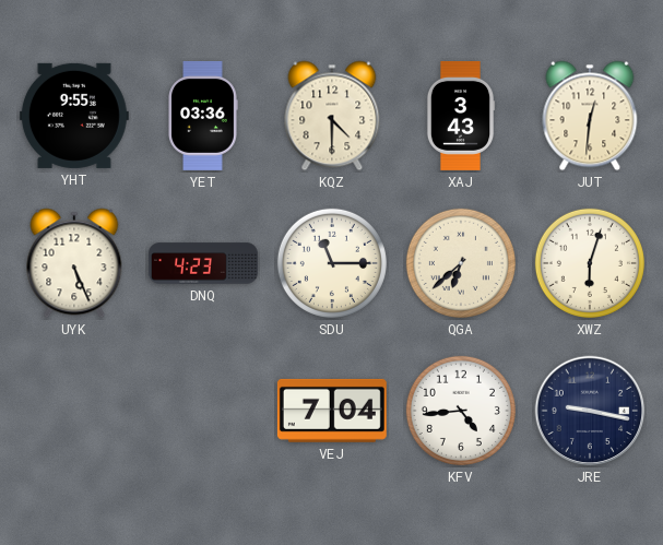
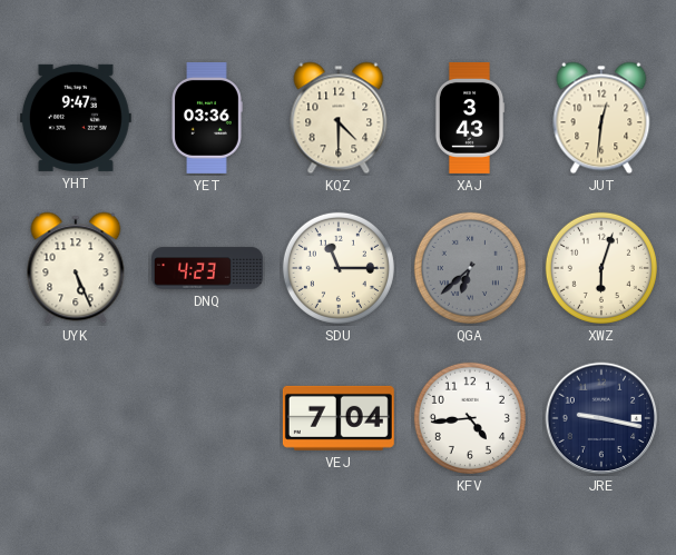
YHT: 9:55 -> 9:47
QGA dial: cream -> grey
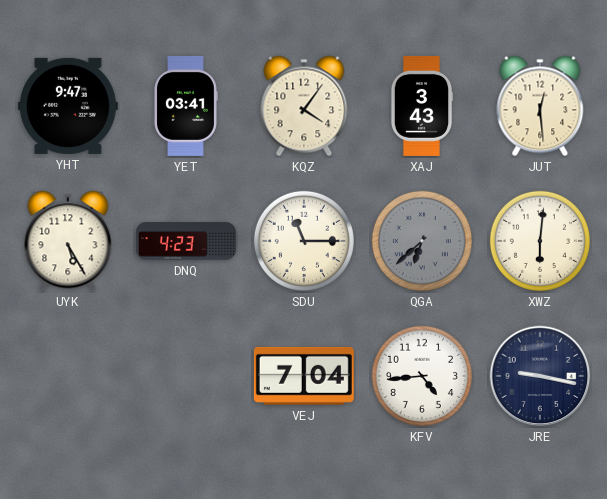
YET: 03:36 -> 03:41
KQZ: 4:30 -> 4:06
JUT: 12:31 -> 12:29
UYK: 5:26 -> 5:25
XWZ: 6:03 -> 6:01
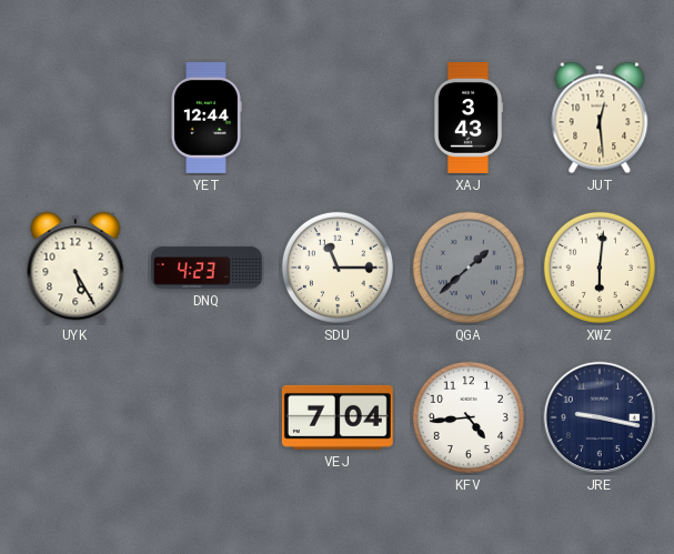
YHT: 9:47 -> none
YET: 03:41 -> 12:44
KQZ: 4:06 -> none
QGA: 6:38 -> 1:38
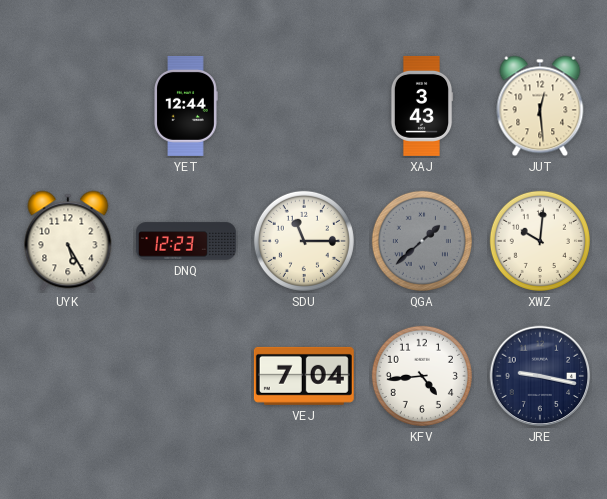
DNQ: 4:23 -> 12:23
XWZ: 6:01 -> 10:01
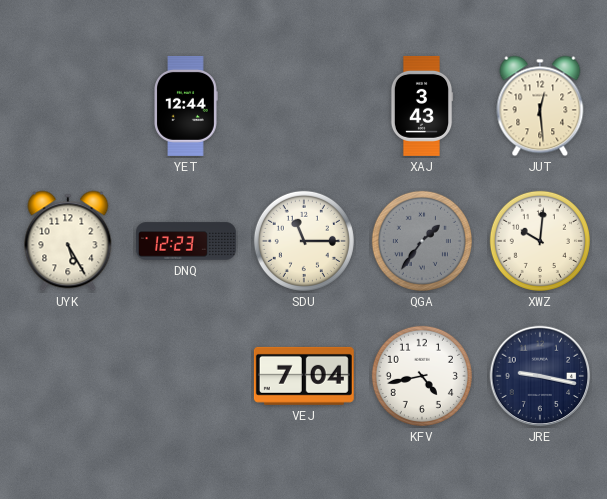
QGA: 1:38 -> 1:36
KFV: 4:44 -> 4:43
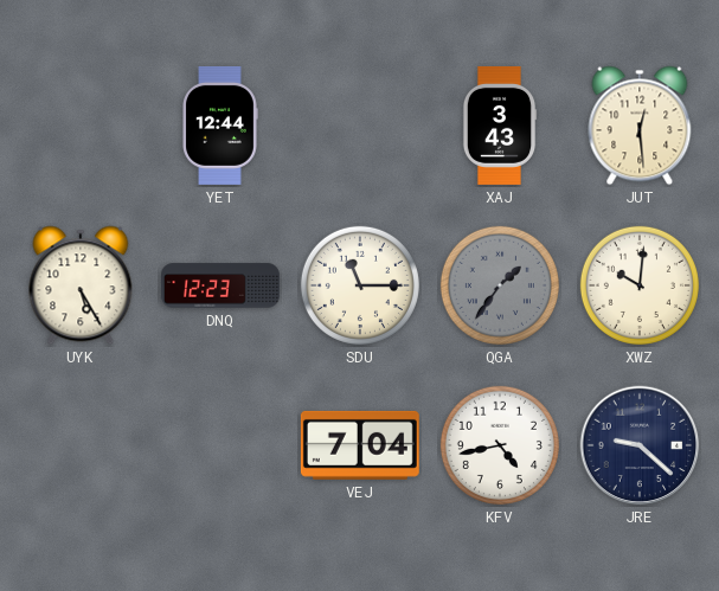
JRE: 9:17 -> 9:22
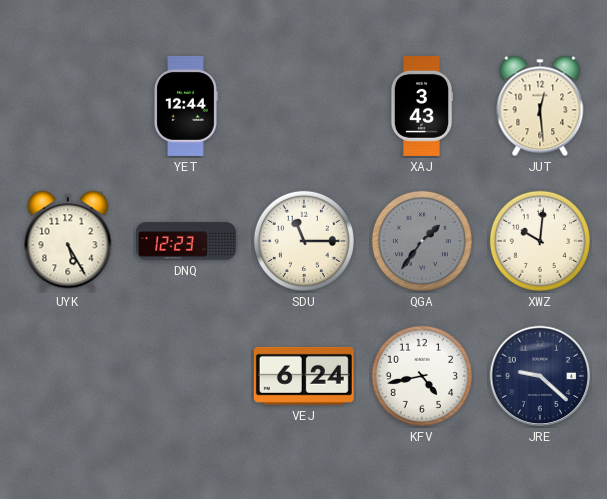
VEJ: 7:04 -> 6:24
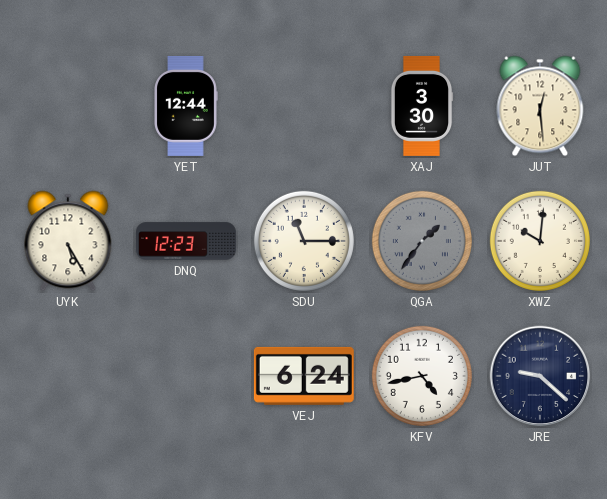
XAJ: 3:43 -> 3:30
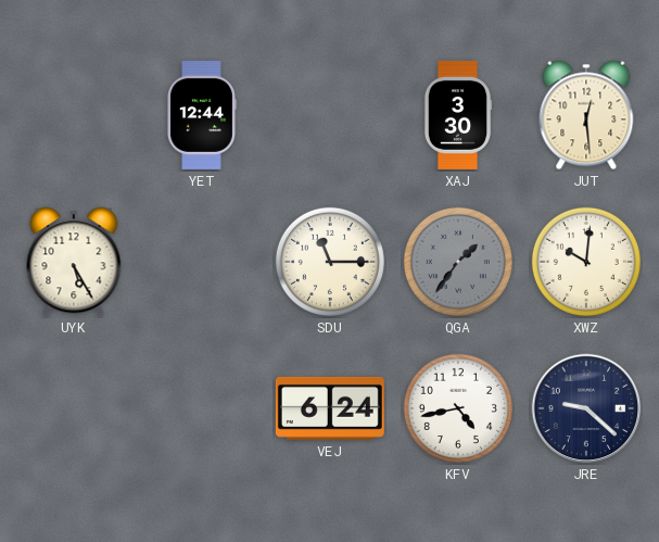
DNQ: 12:23 -> none
